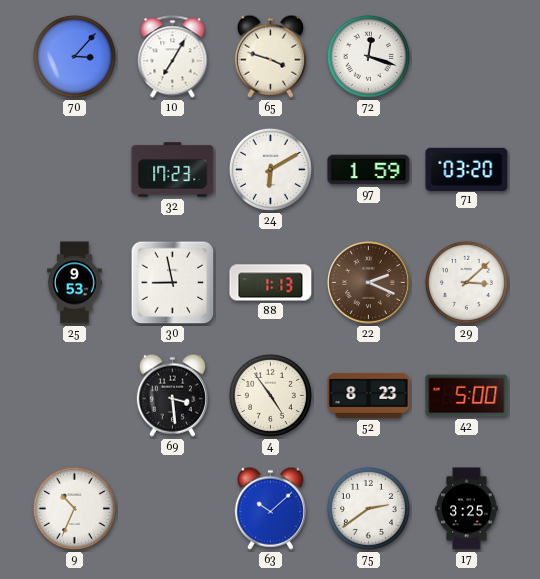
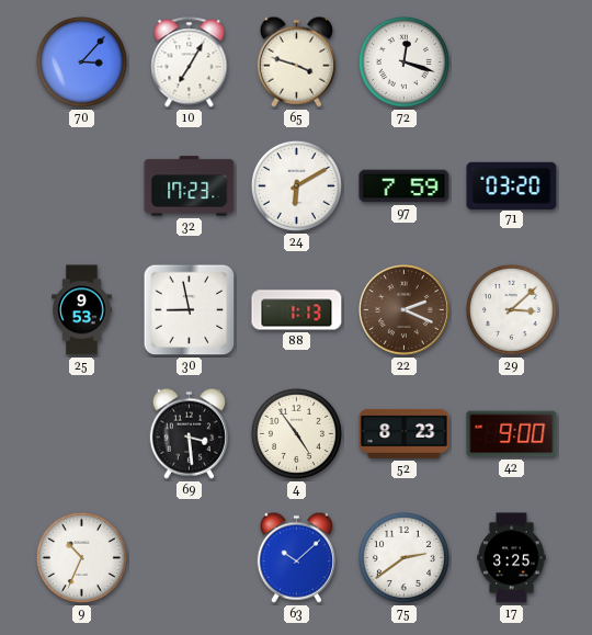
97: 1:59 -> 7:59
42: 5:00 -> 9:00
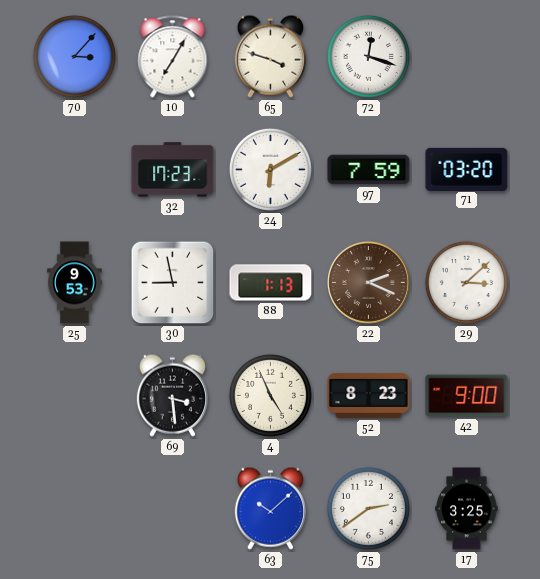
4: 4:54 -> 4:56
9: 10:34 -> none
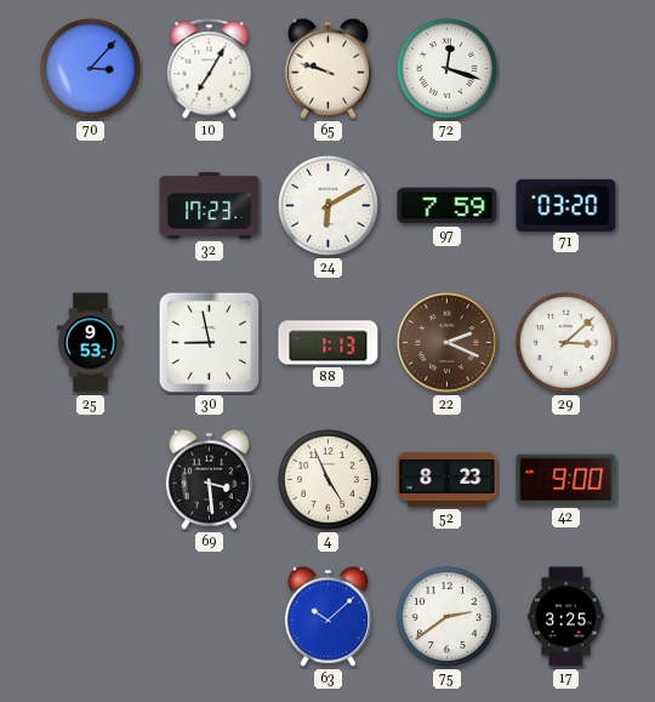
65: 3:48 -> 9:48
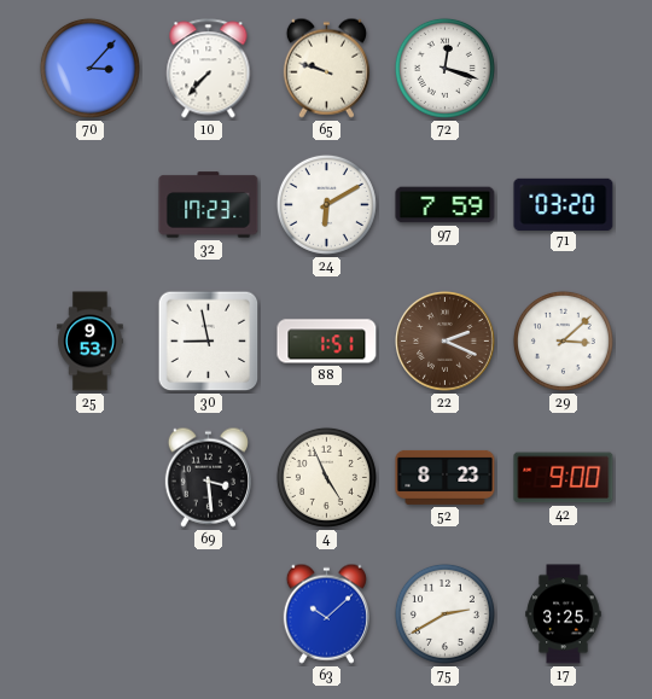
10: 7:05 -> 7:37
88: 1:13 -> 1:51
75: 2:39 -> 2:40
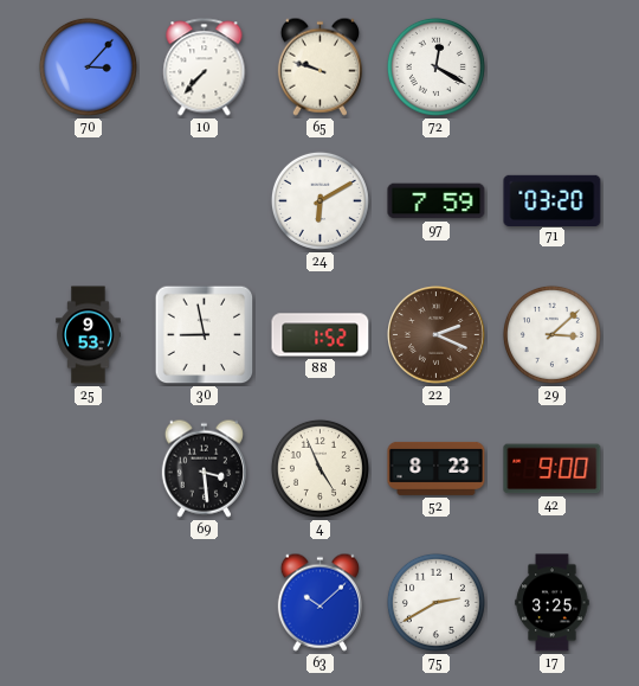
72: 12:18 -> 12:20
32: 17:23 -> none
88: 1:51 -> 1:52
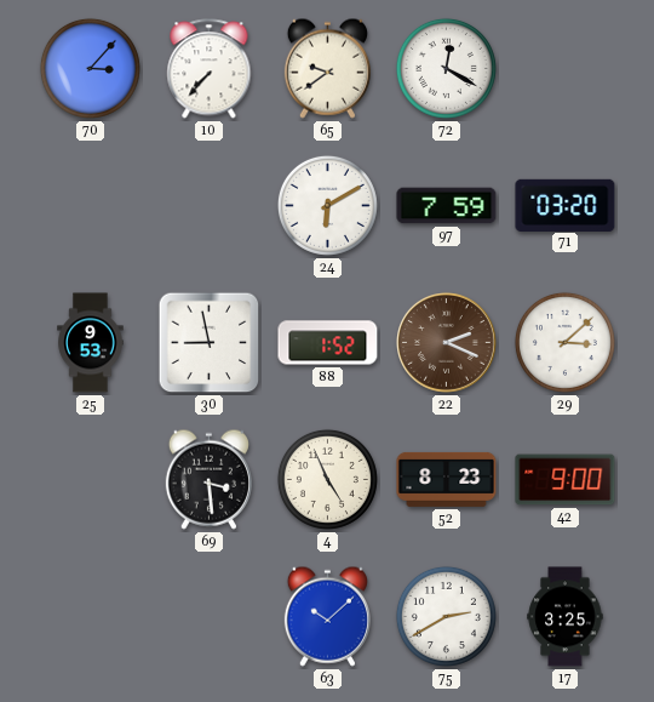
65: 9:48 -> 9:39
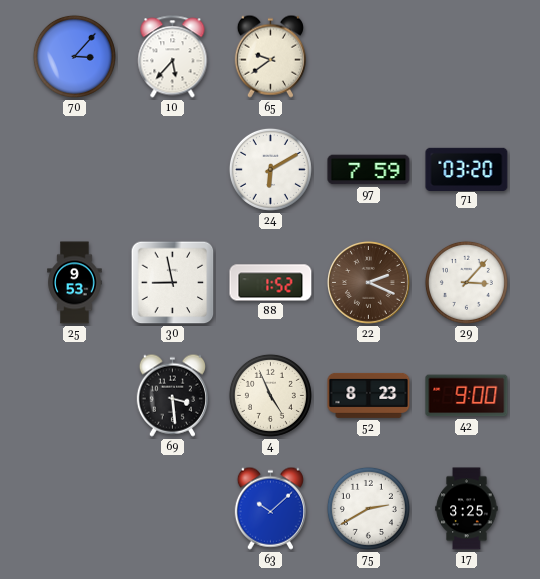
10: 7:37 -> 5:37
72: 12:20 -> none
29: 3:08 -> 3:07
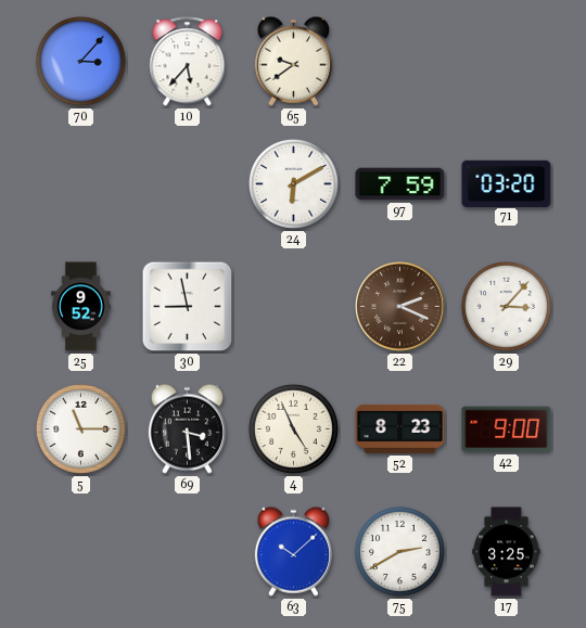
25: 9:53 -> 9:52
88: 1:52 -> none
5: none -> 11:15
